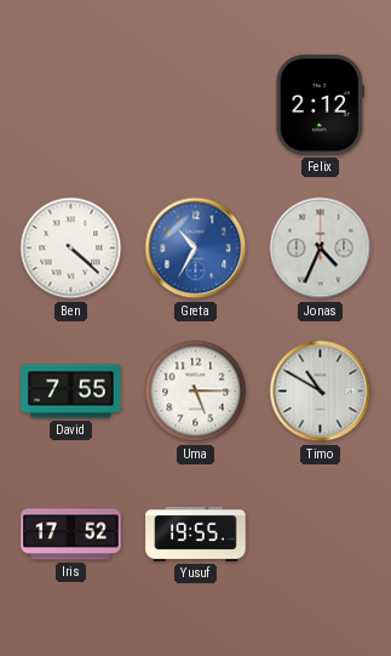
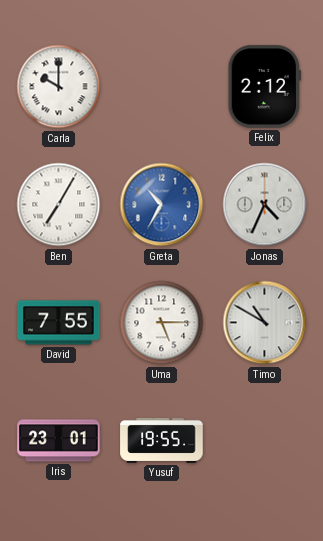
Carla: none -> 10:00
Ben: 4:22 -> 7:05
Iris: 17:52 -> 23:01
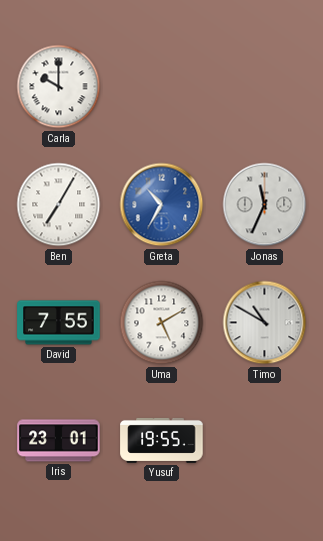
Felix: 2:12 -> none
Jonas: 4:34 -> 11:34
Uma: 5:15 -> 5:10
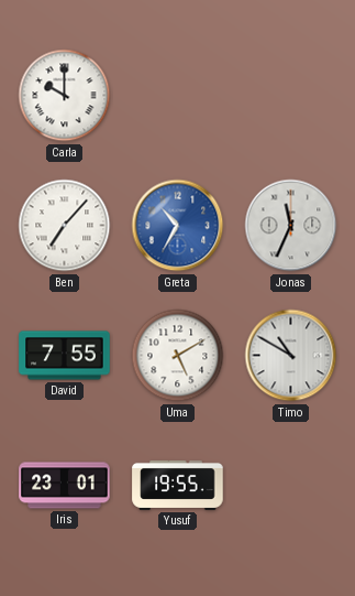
Ben: 7:05 -> 7:07
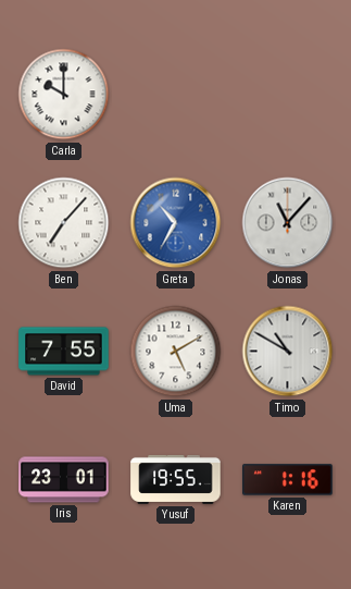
Jonas: 11:34 -> 11:07
Karen: none -> 1:16
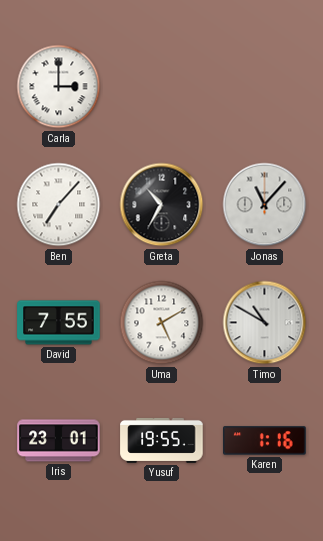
Carla: 10:00 -> 3:00
Greta dial: blue -> black
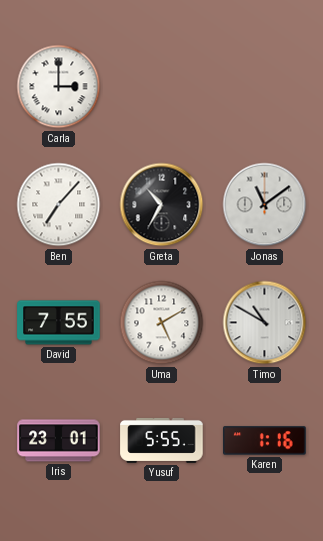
Jonas: 11:07 -> 11:09
Yusuf: 19:55 -> 5:55
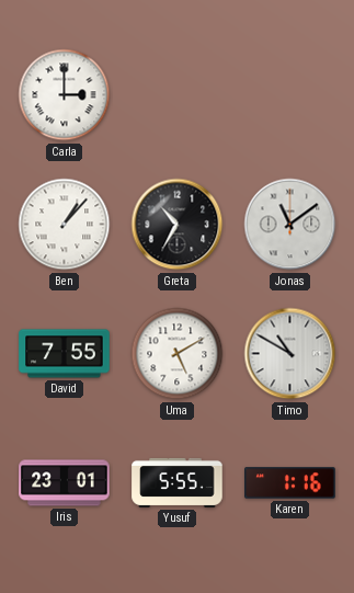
Ben: 7:07 -> 1:07
